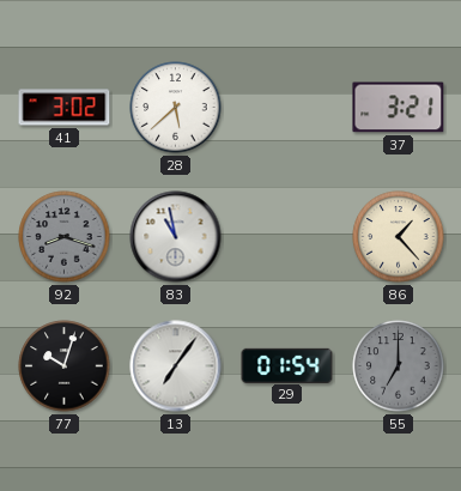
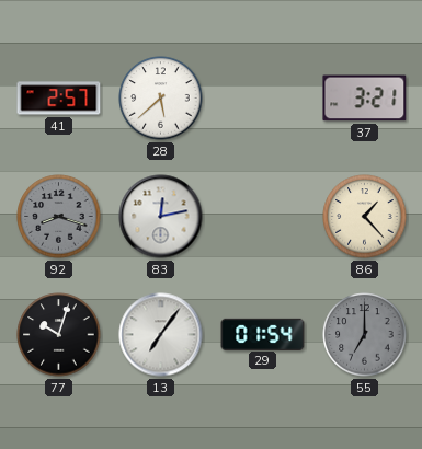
41: 3:02 -> 2:57
83: 10:58 -> 12:13
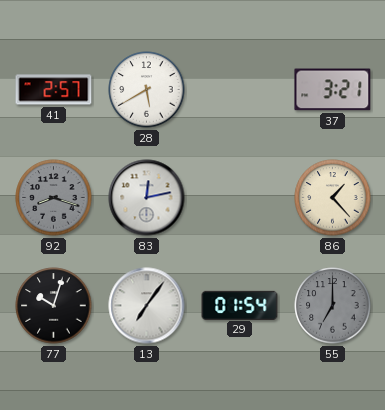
28: 5:38 -> 5:40
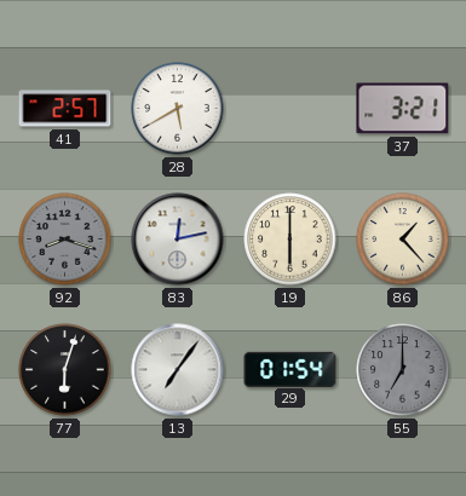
19: none -> 6:00
77: 10:03 -> 6:03
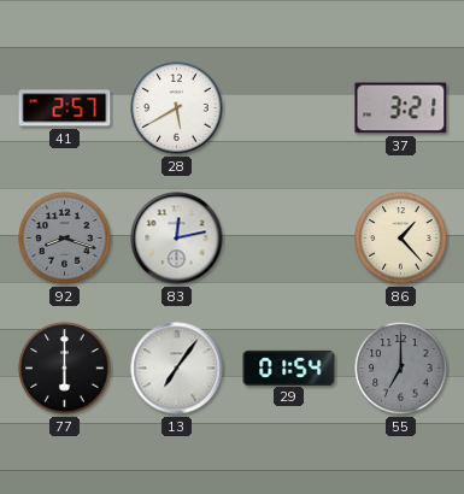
19: 6:00 -> none
77: 6:03 -> 6:00
